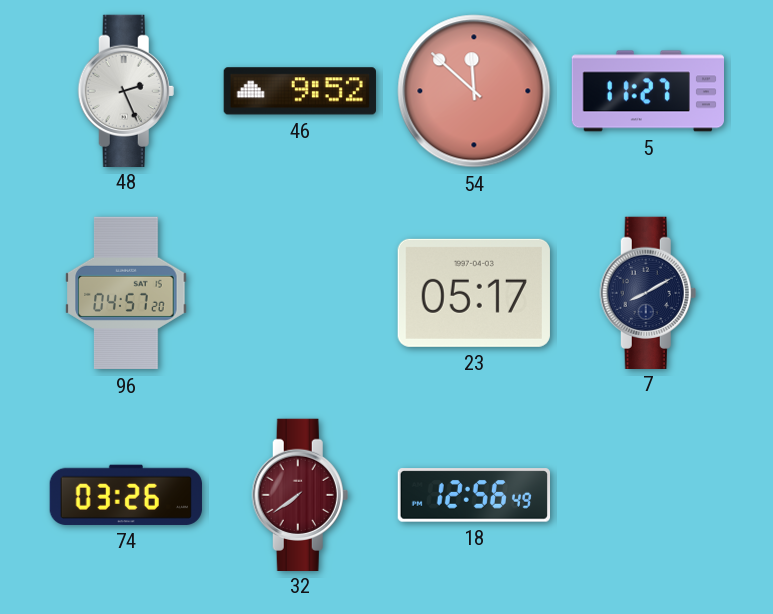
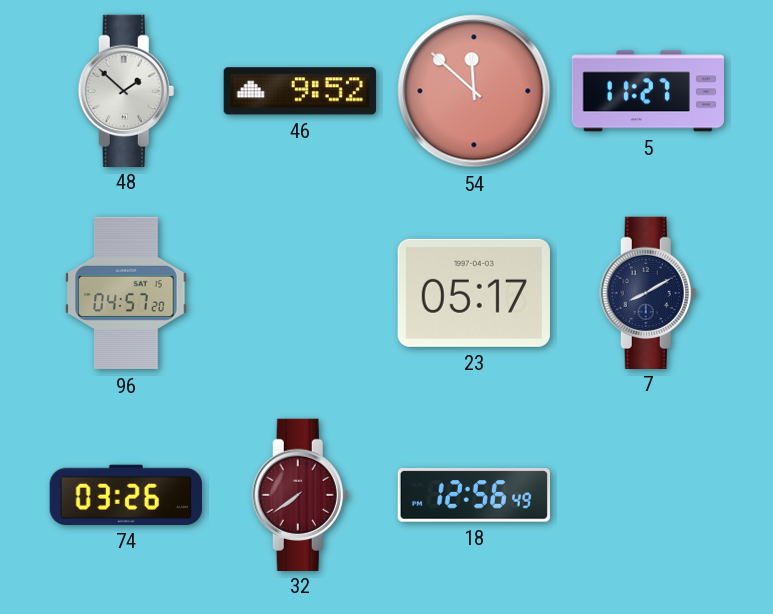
48: 2:26 -> 1:52
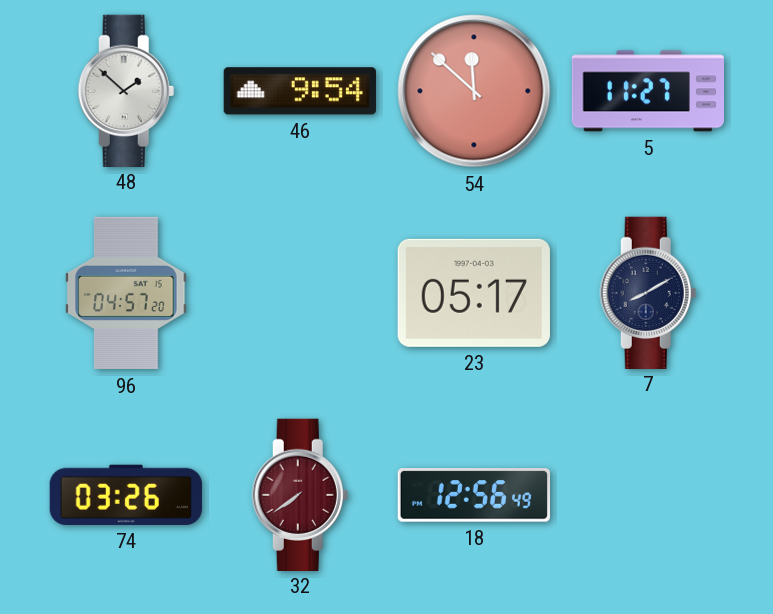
46: 9:52 -> 9:54
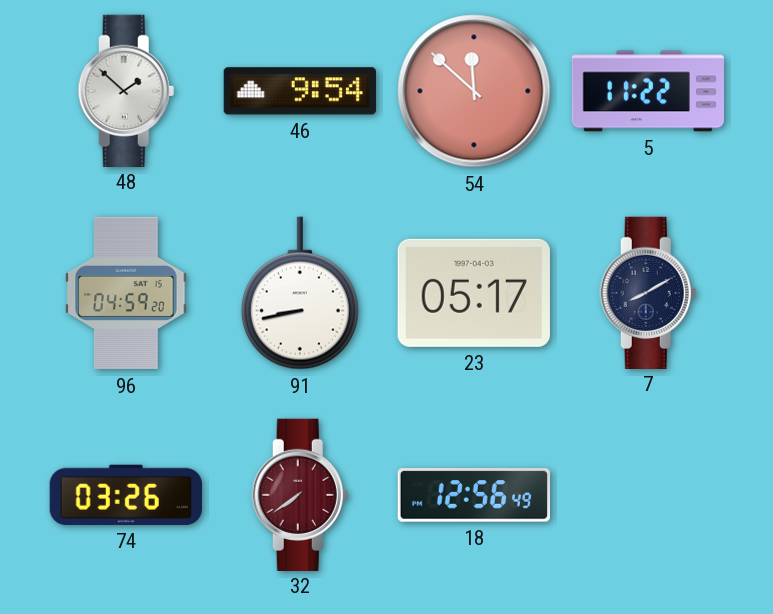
5: 11:27 -> 11:22
96: 04:57 -> 04:59
91: none -> 8:43
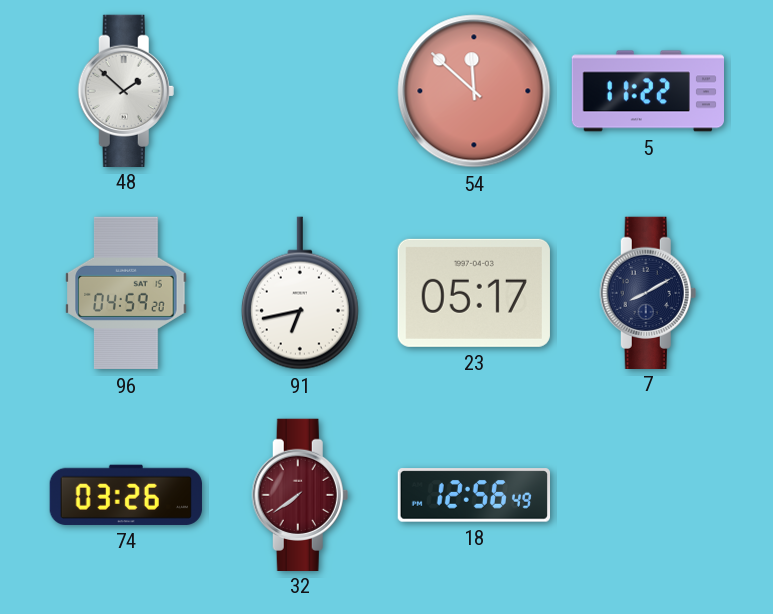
46: 9:54 -> none
91: 8:43 -> 6:43
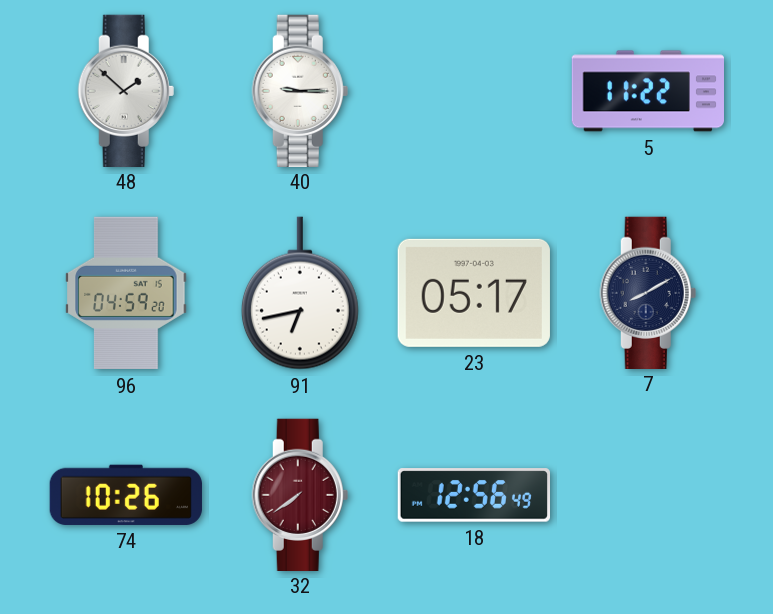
40: none -> 9:15
54: 11:52 -> none
74: 03:26 -> 10:26
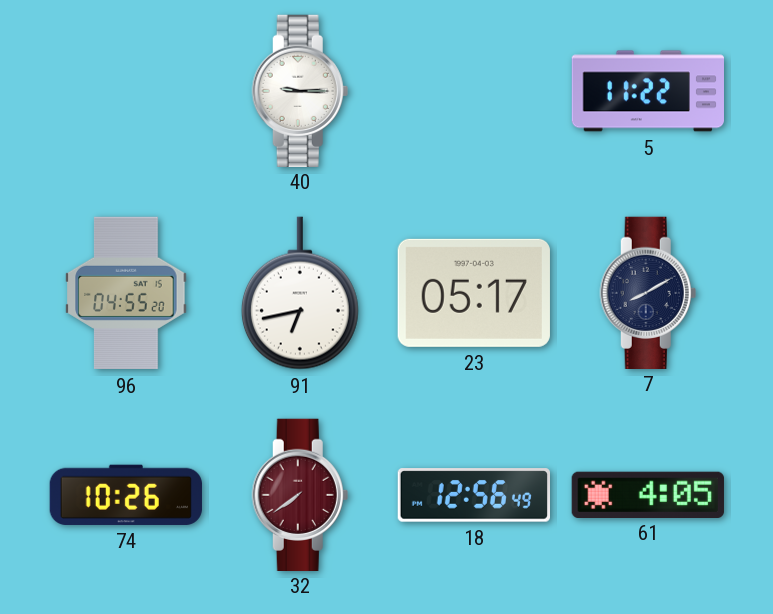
48: 1:52 -> none
96: 04:59 -> 04:55
61: none -> 4:05
